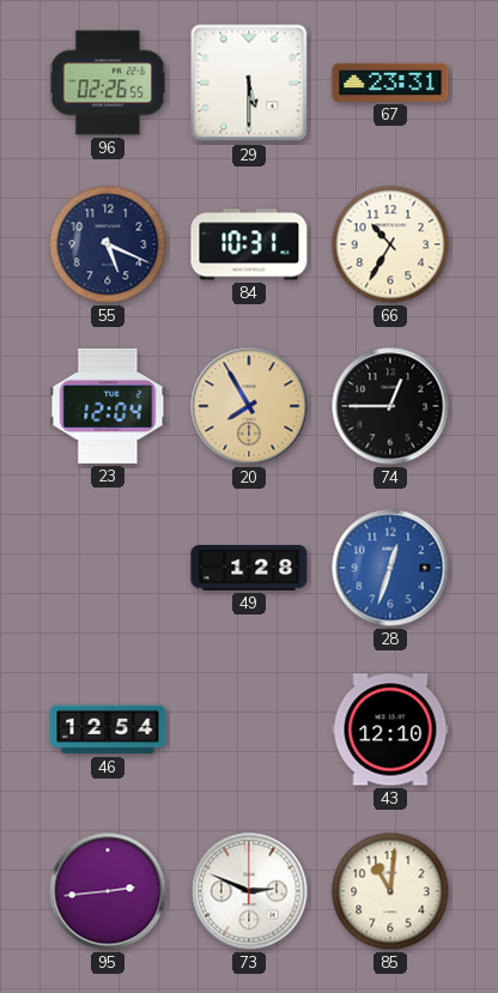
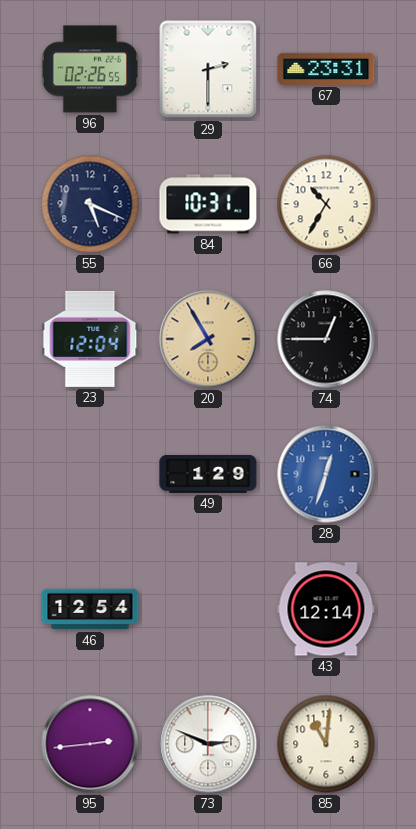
29: 5:30 -> 2:30
49: 1:28 -> 1:29
43: 12:10 -> 12:14
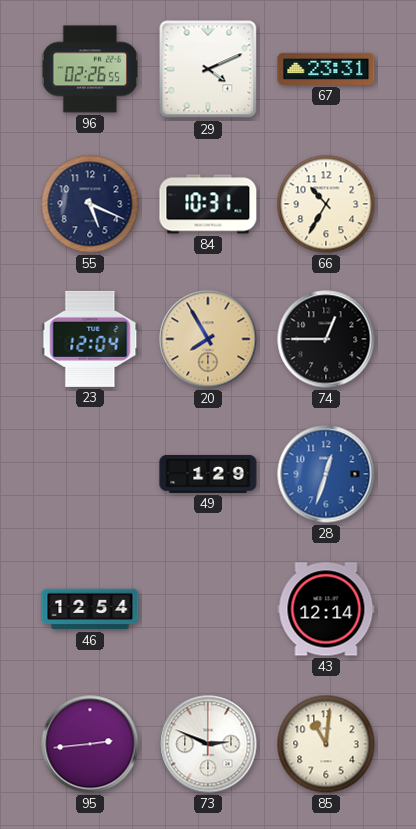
29: 2:30 -> 4:11
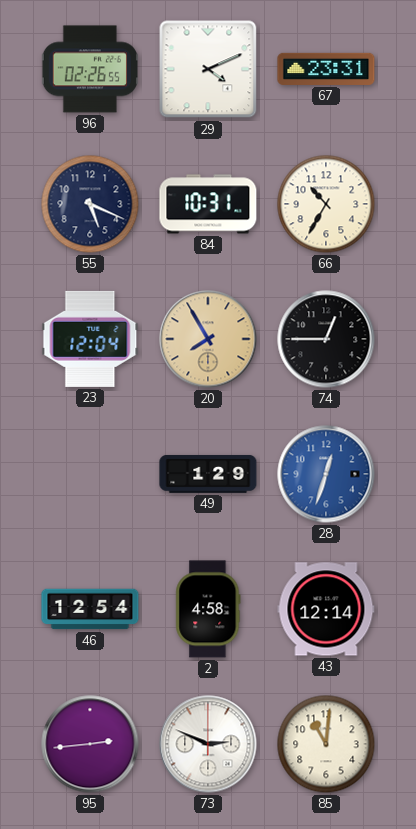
2: none -> 4:58
